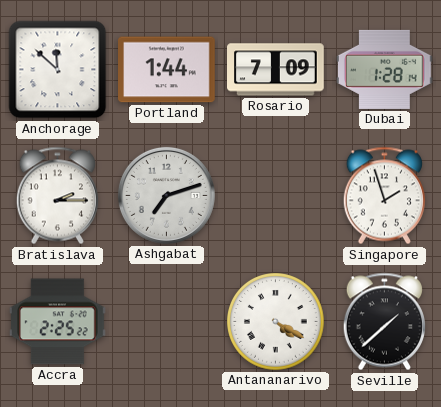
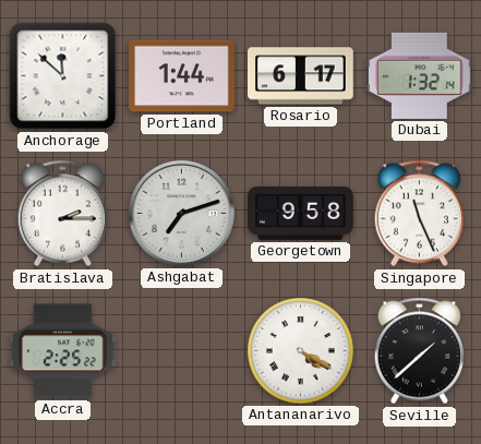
Rosario: 7:09 -> 6:17
Dubai: 1:28 -> 1:32
Georgetown: none -> 9:58
Singapore: 1:57 -> 11:26
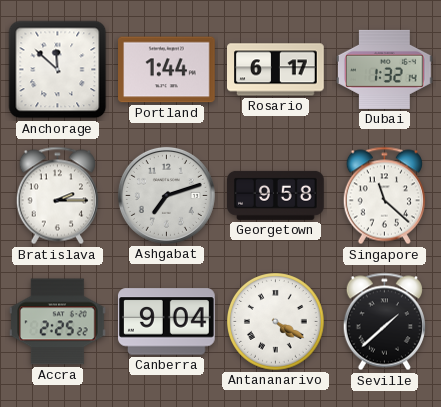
Singapore: 11:26 -> 11:22
Canberra: none -> 9:04
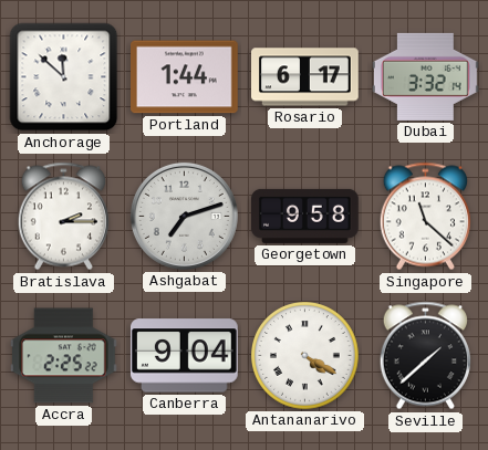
Dubai: 1:32 -> 3:32
